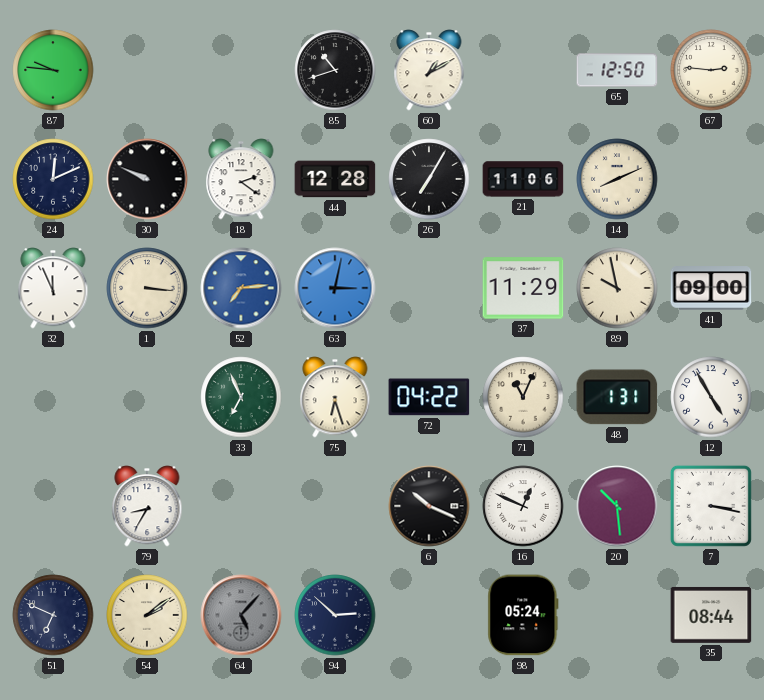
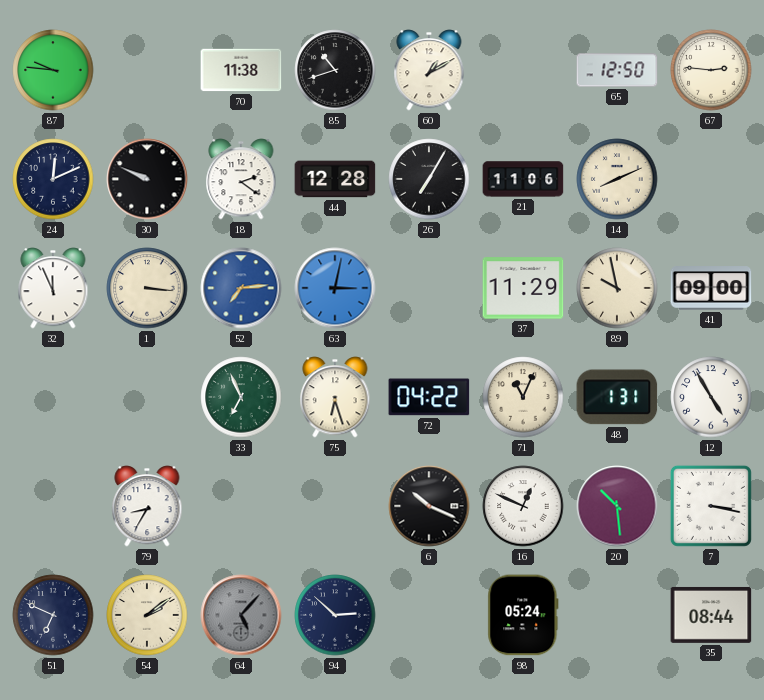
70: none -> 11:38
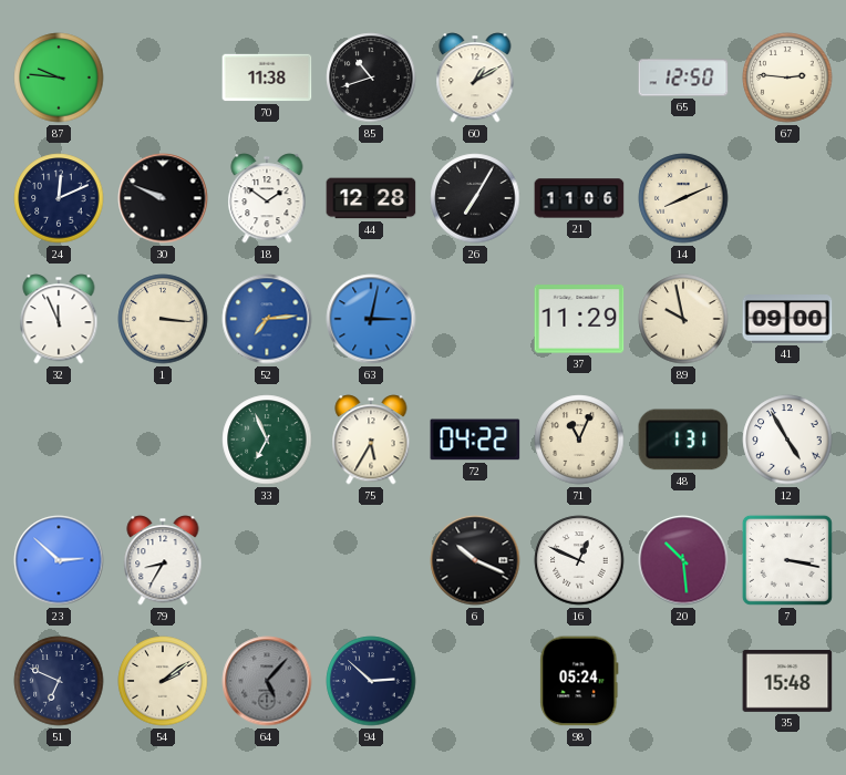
18: 2:21 -> 1:51
75: 6:27 -> 5:35
23: none -> 2:52
35: 08:44 -> 15:48
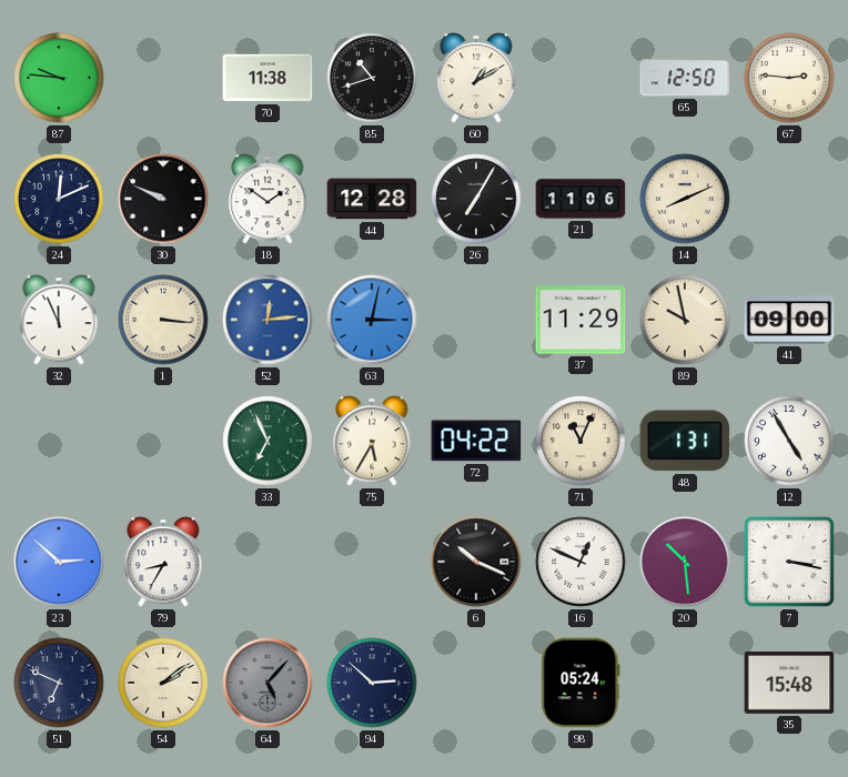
52: 7:14 -> 12:14
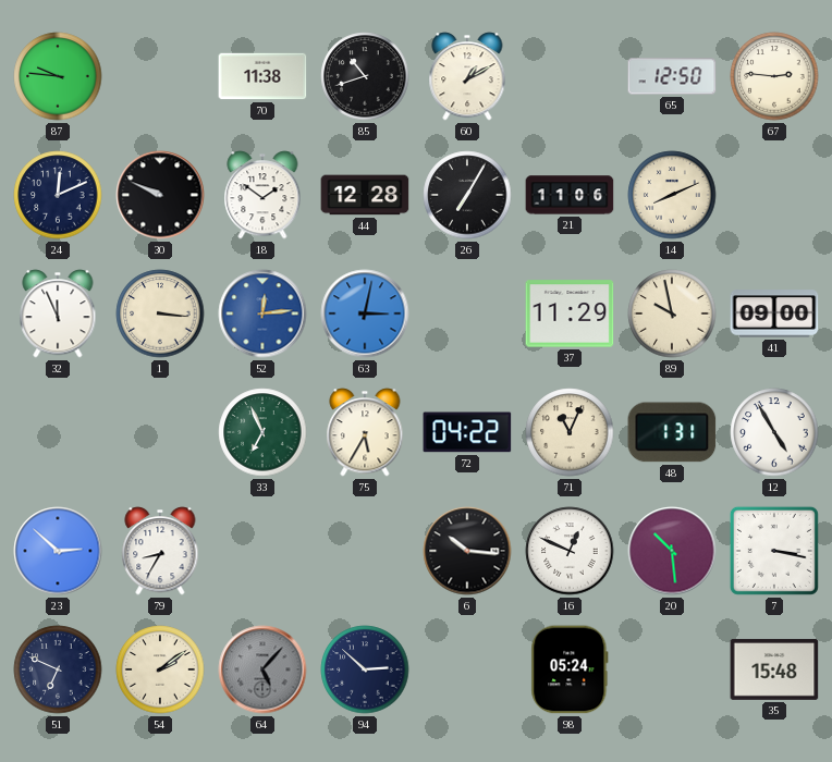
6: 10:19 -> 10:16
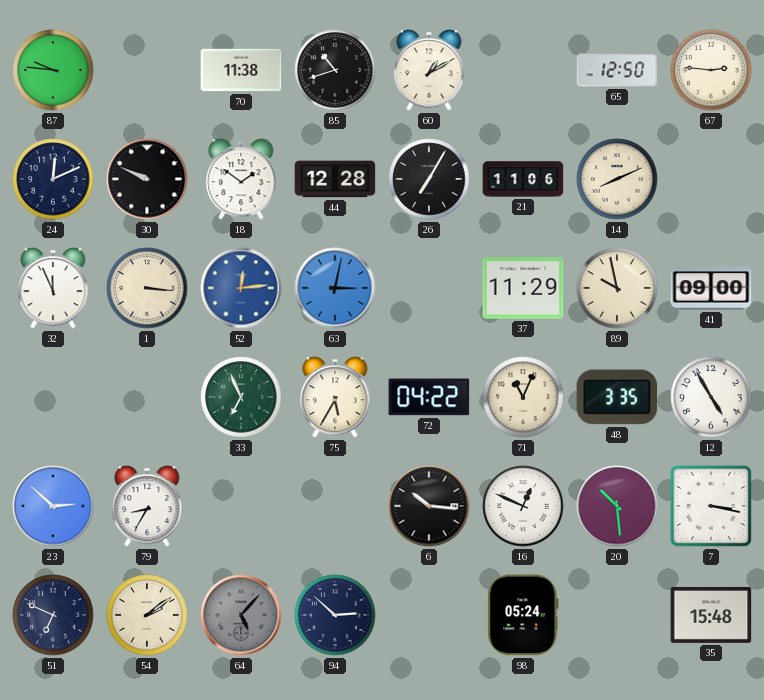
48: 1:31 -> 3:35
